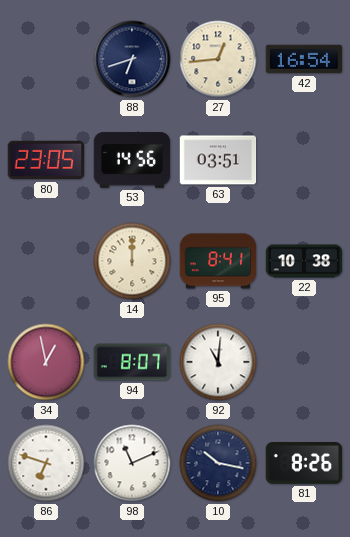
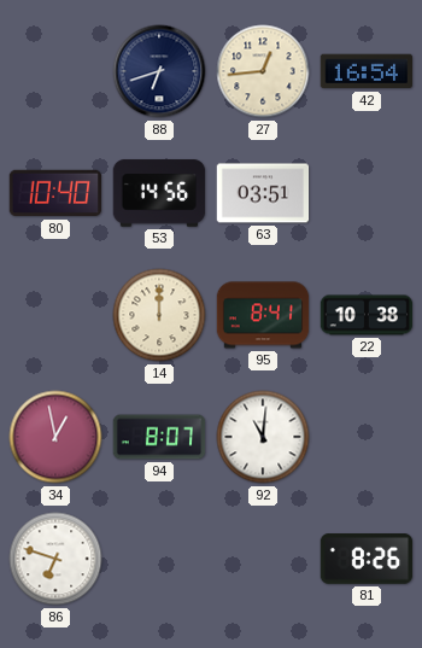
80: 23:05 -> 10:40
98: 11:11 -> none
10: 10:17 -> none
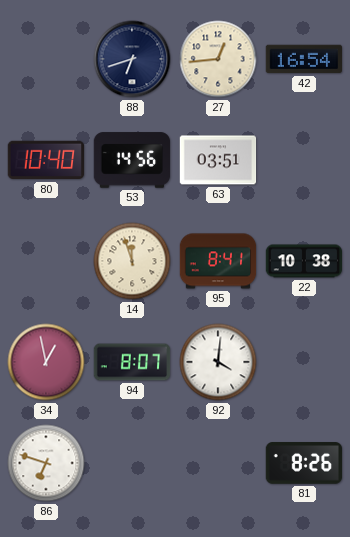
14: 12:00 -> 11:57
92: 11:01 -> 4:01
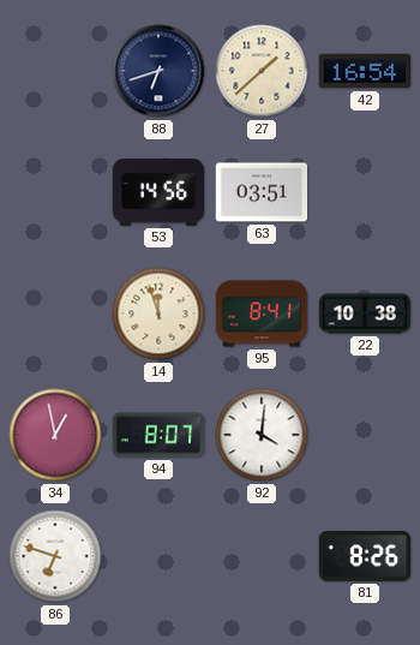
27: 12:44 -> 1:38
80: 10:40 -> none
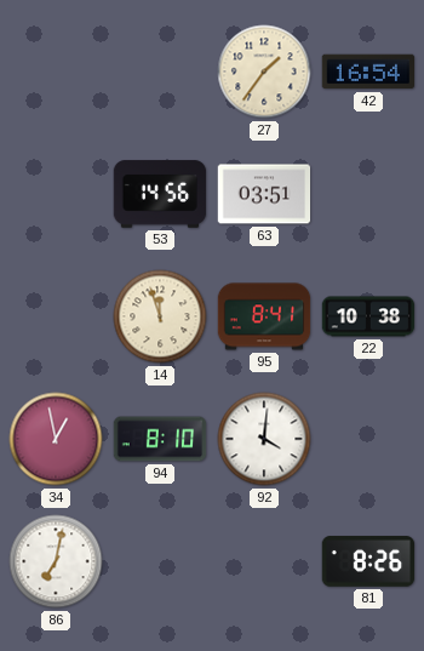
88: 6:42 -> none
27: 1:38 -> 1:36
94: 8:07 -> 8:10
86: 6:48 -> 7:02
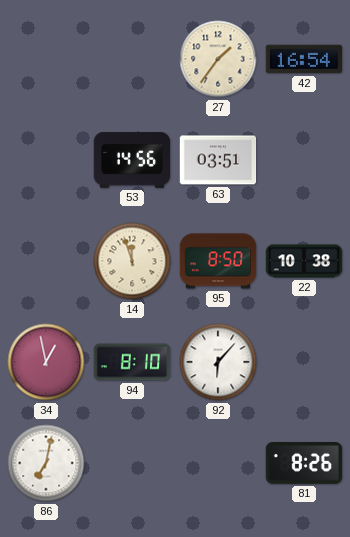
95: 8:41 -> 8:50
92: 4:01 -> 6:07
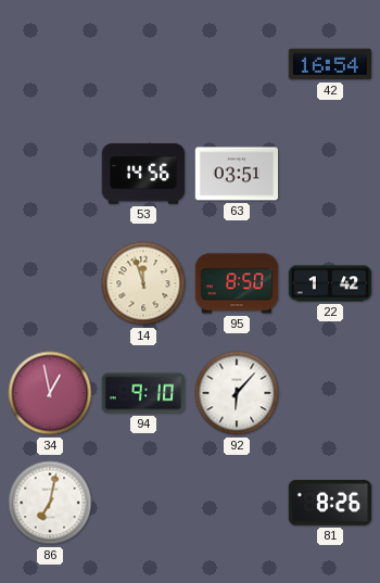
27: 1:36 -> none
22: 10:38 -> 1:42
94: 8:10 -> 9:10
